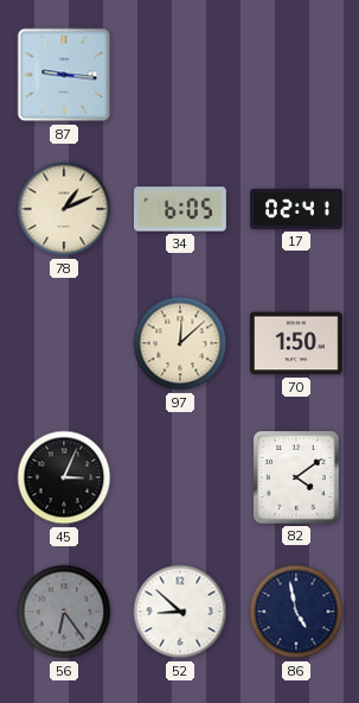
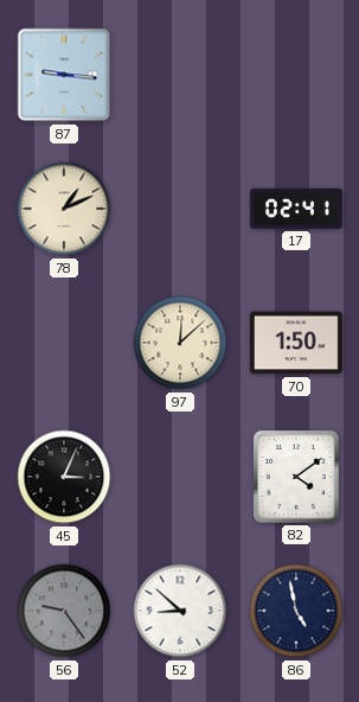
34: 6:05 -> none
56: 6:24 -> 9:24
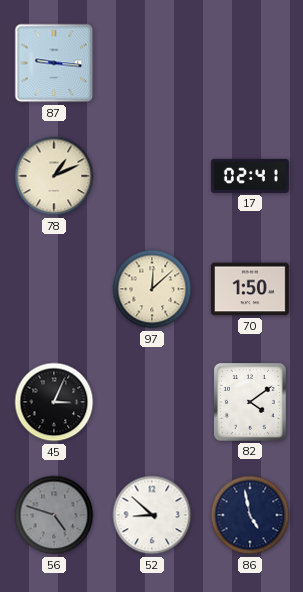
56: 9:24 -> 4:48
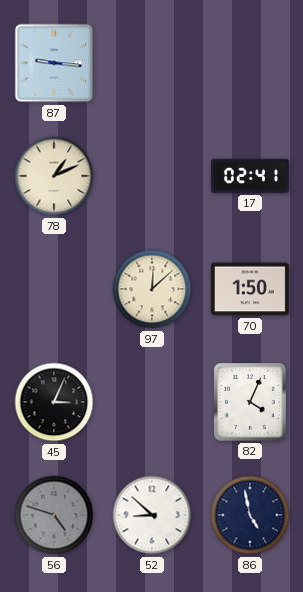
82: 4:09 -> 4:04
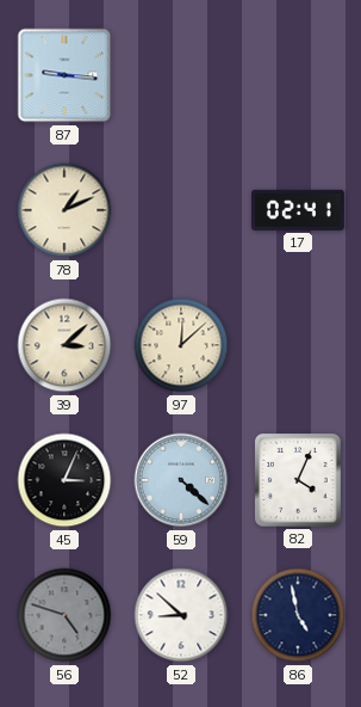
39: none -> 3:08
70: 1:50 -> none
59: none -> 4:22
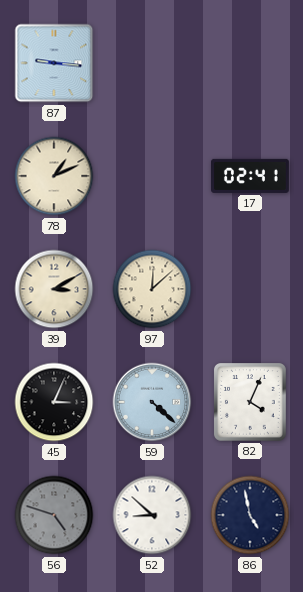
39: 3:08 -> 3:10
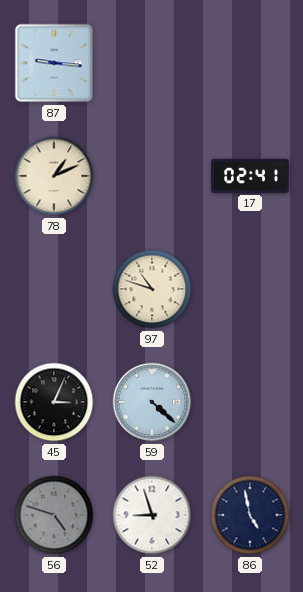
39: 3:10 -> none
97: 12:08 -> 10:48
82: 4:04 -> none
52: 8:52 -> 8:57
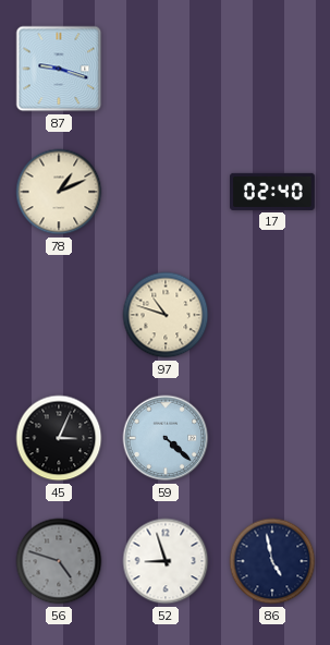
87: 9:16 -> 9:18
17: 02:41 -> 02:40
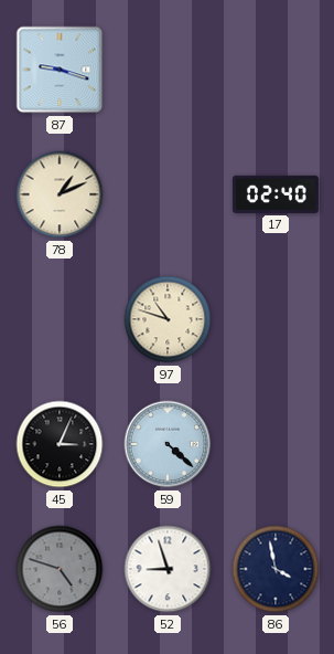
86: 4:58 -> 3:58
